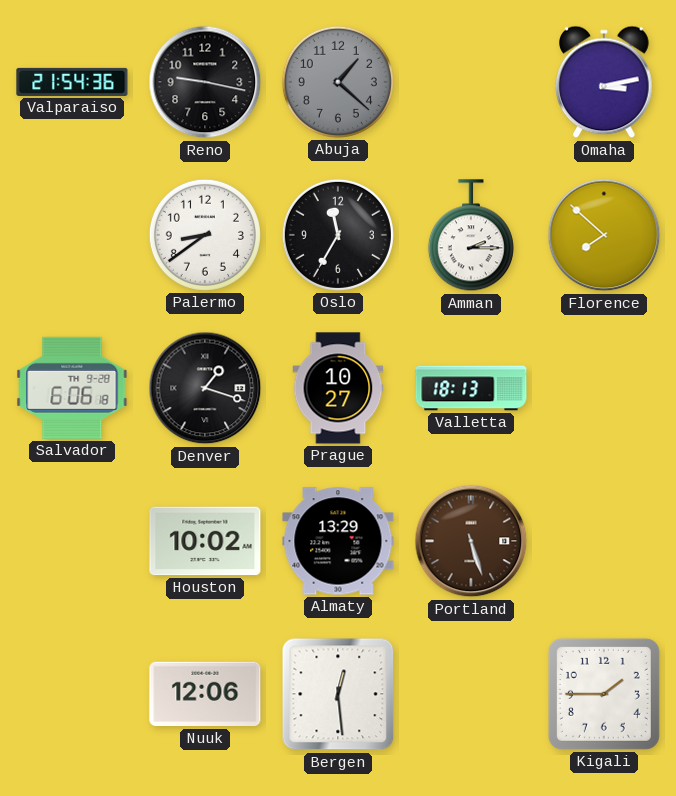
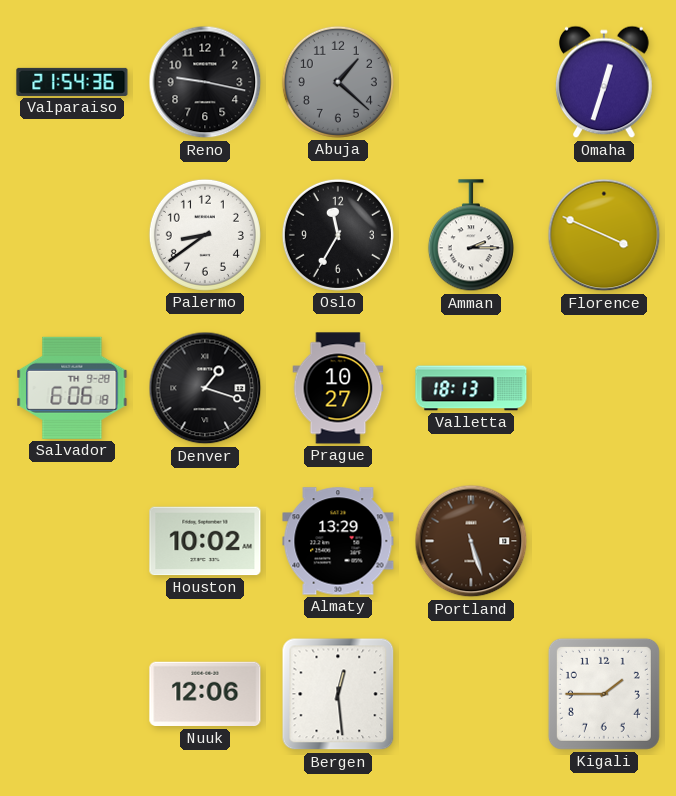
Omaha: 3:13 -> 12:33
Florence: 7:52 -> 3:49
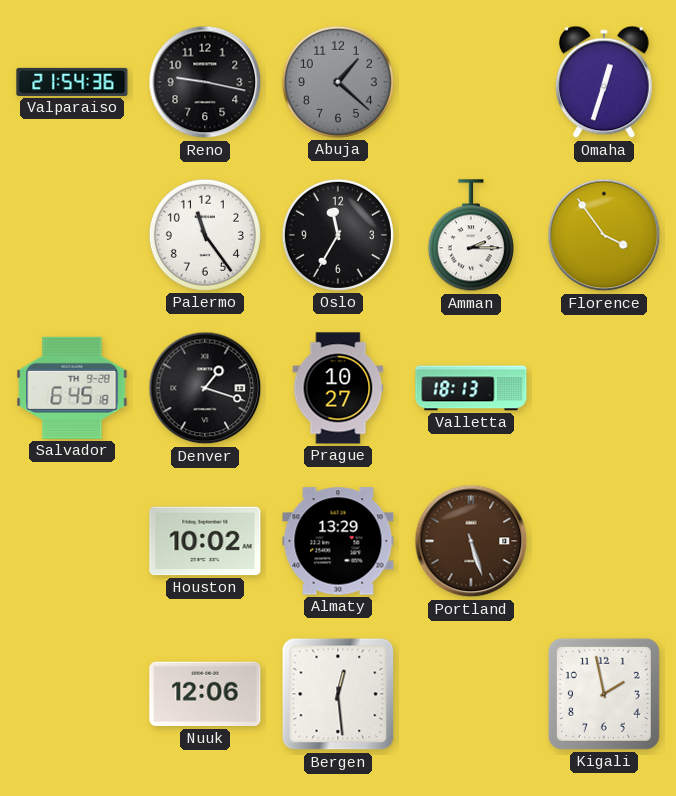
Palermo: 8:39 -> 11:24
Florence: 3:49 -> 3:54
Salvador: 6:06 -> 6:45
Kigali: 1:45 -> 1:58
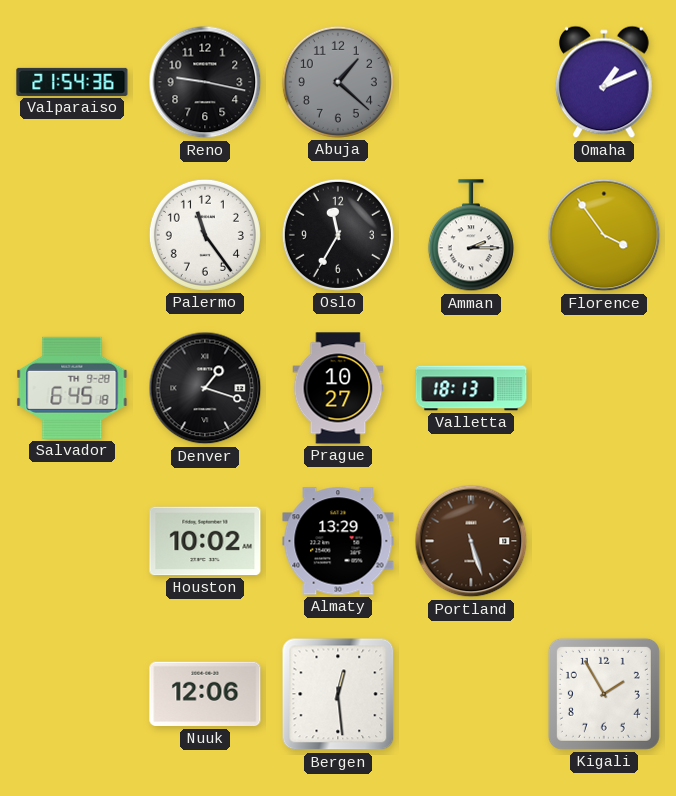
Omaha: 12:33 -> 1:11
Kigali: 1:58 -> 1:55
